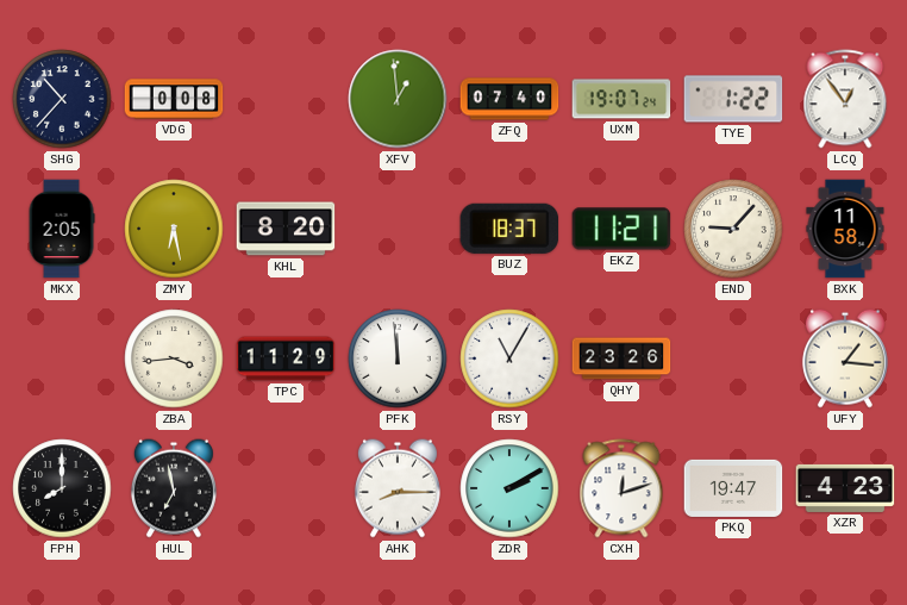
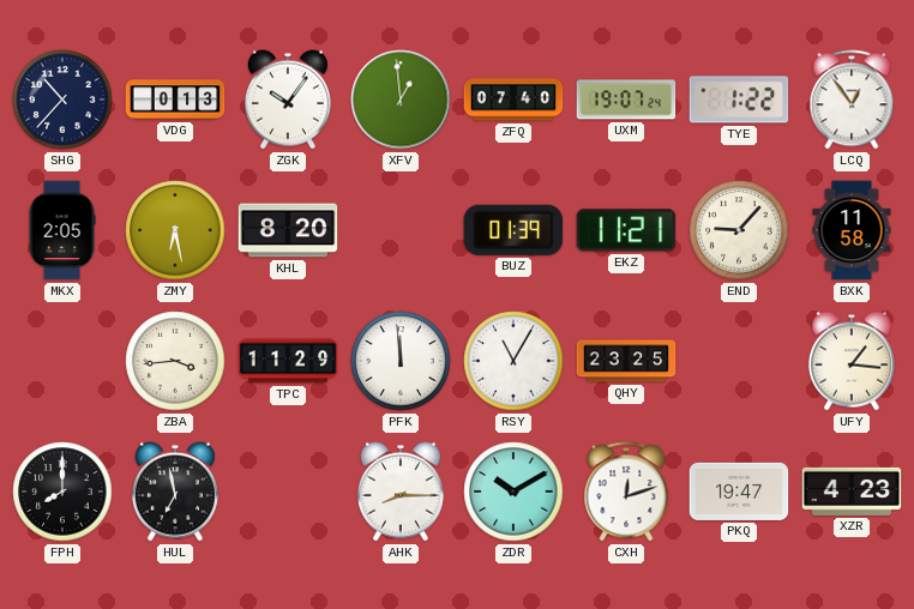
VDG: 0:08 -> 0:13
ZGK: none -> 10:06
BUZ: 18:37 -> 01:39
QHY: 23:26 -> 23:25
ZDR: 2:10 -> 10:10
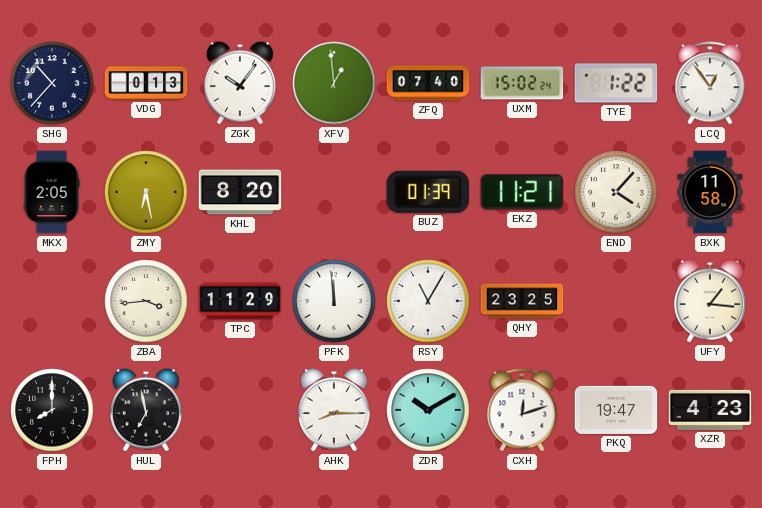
UXM: 19:07 -> 15:02
END: 9:07 -> 4:07
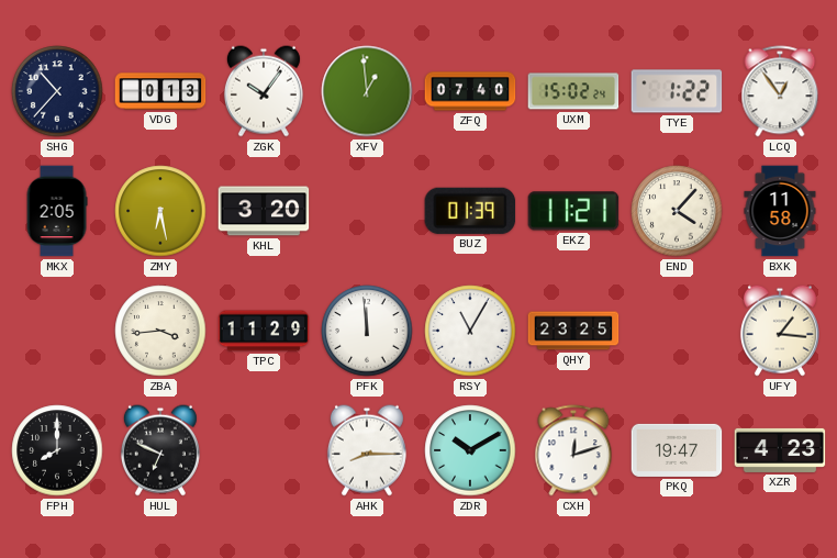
KHL: 8:20 -> 3:20
HUL: 6:58 -> 6:49
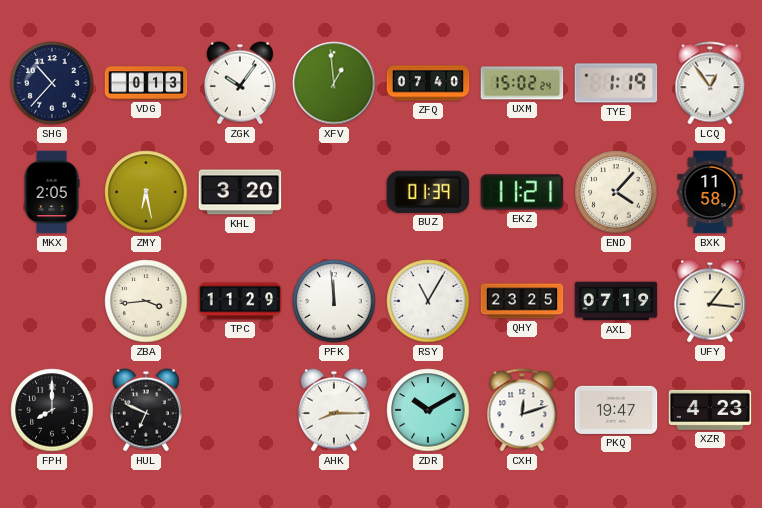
TYE: 1:22 -> 1:19
AXL: none -> 07:19
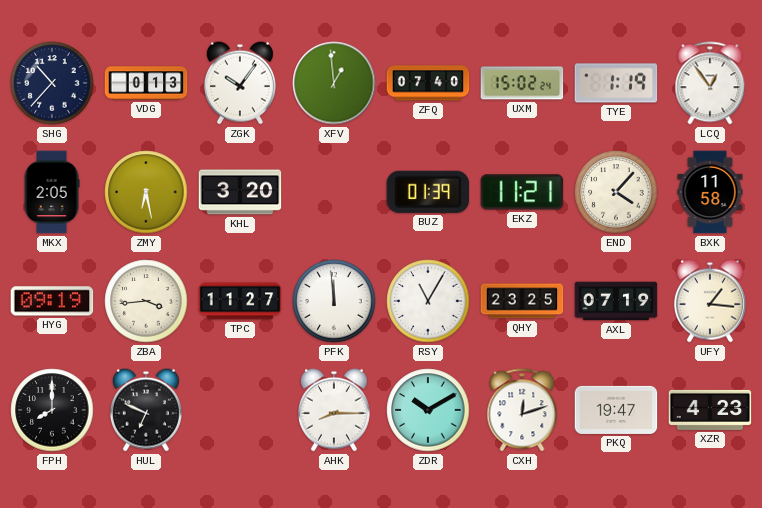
HYG: none -> 09:19
TPC: 11:29 -> 11:27
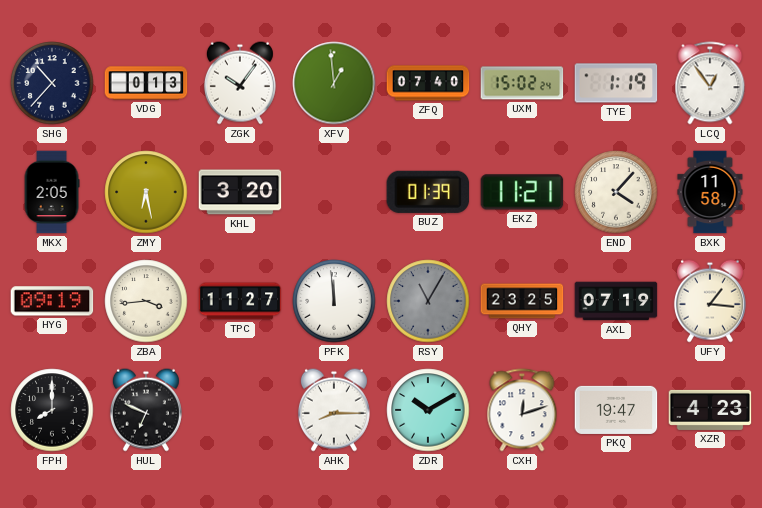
RSY dial: white -> grey
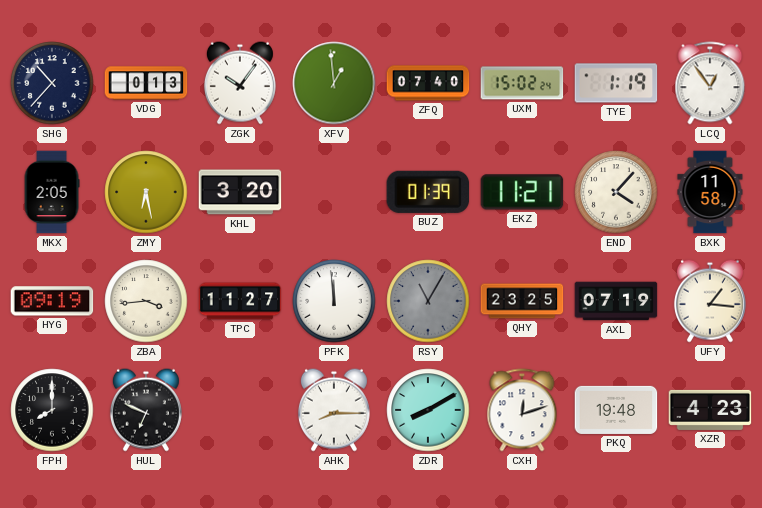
ZDR: 10:10 -> 8:10
PKQ: 19:47 -> 19:48
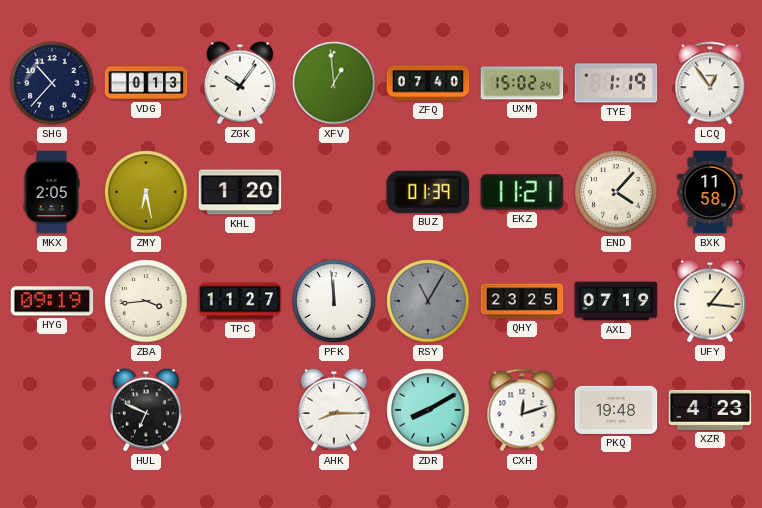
KHL: 3:20 -> 1:20
FPH: 8:00 -> none
